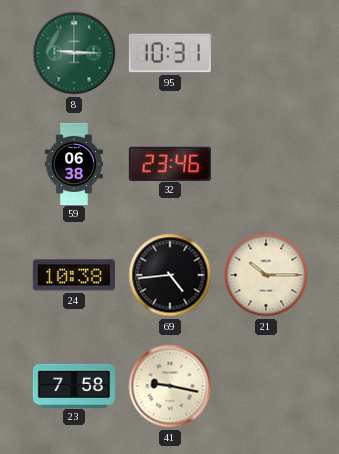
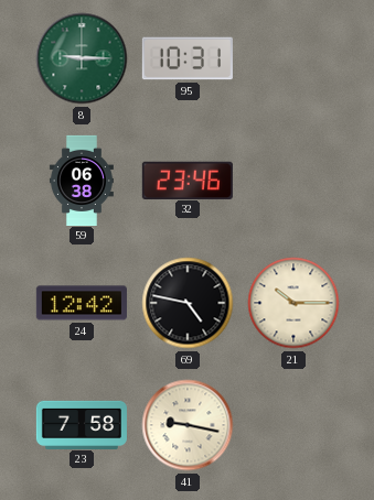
24: 10:38 -> 12:42
69: 4:44 -> 4:47
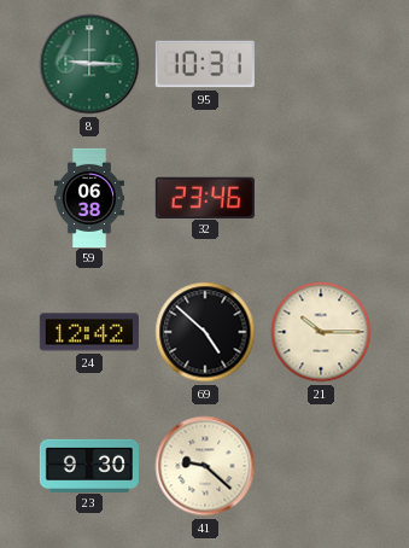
69: 4:47 -> 4:52
23: 7:58 -> 9:30
41: 9:17 -> 9:22
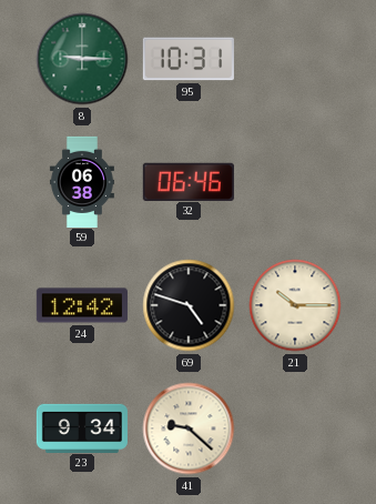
32: 23:46 -> 06:46
69: 4:52 -> 4:48
23: 9:30 -> 9:34
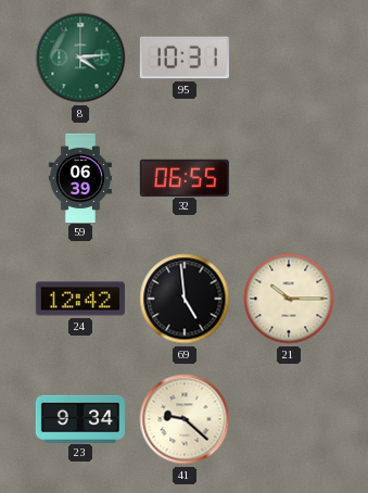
8: 9:15 -> 4:14
59: 06:38 -> 06:39
32: 06:46 -> 06:55
69: 4:48 -> 4:59
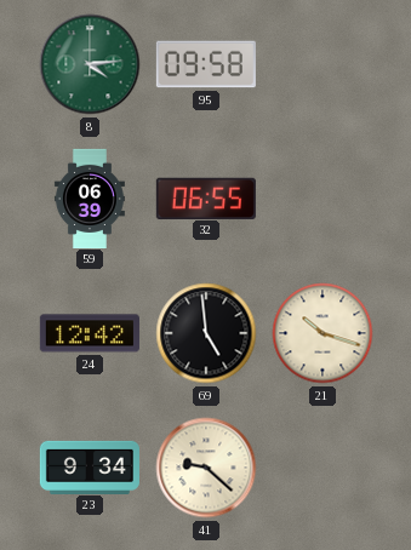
95: 10:31 -> 09:58
21: 10:15 -> 10:18
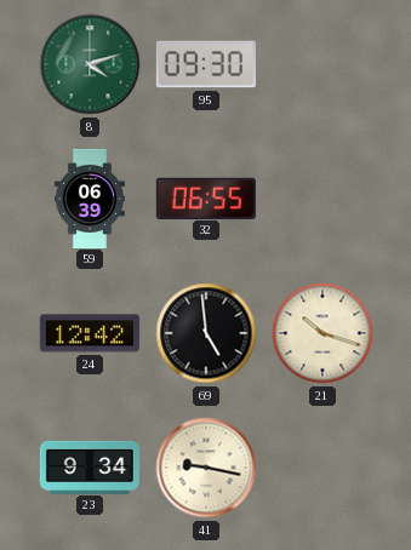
8: 4:14 -> 4:12
95: 09:58 -> 09:30
41: 9:22 -> 9:17
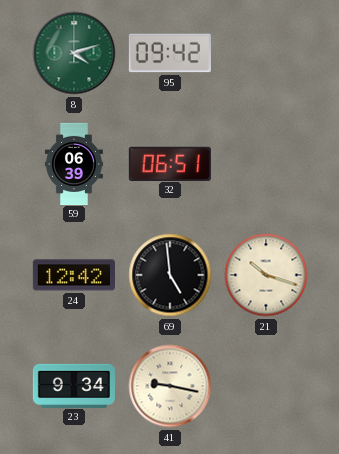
95: 09:30 -> 09:42
32: 06:55 -> 06:51
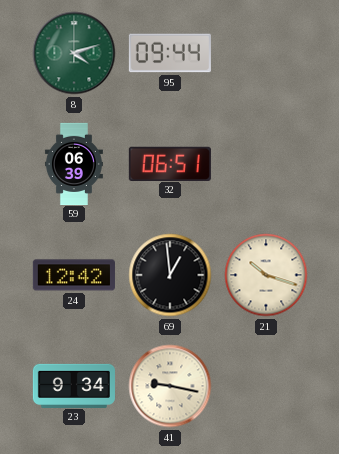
95: 09:42 -> 09:44
69: 4:59 -> 12:59
